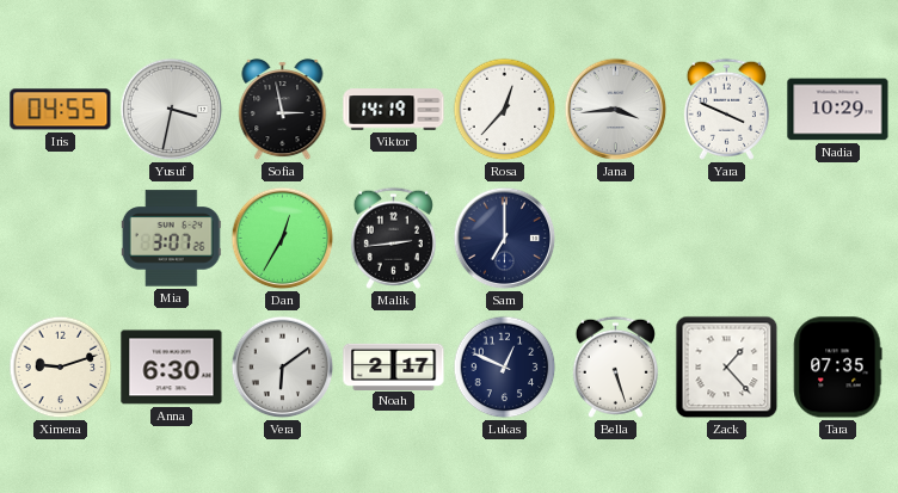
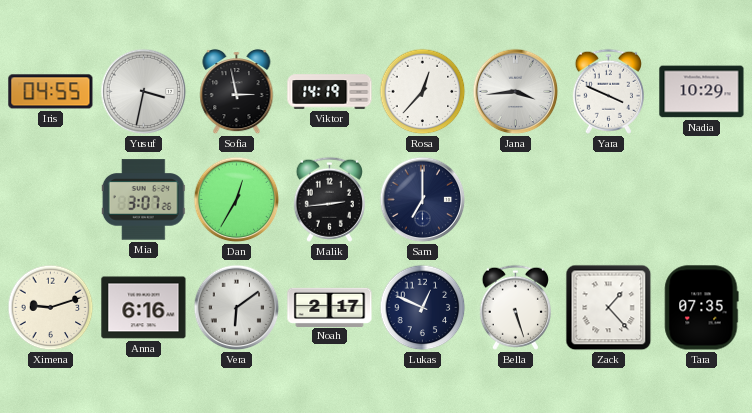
Anna: 6:30 -> 6:16
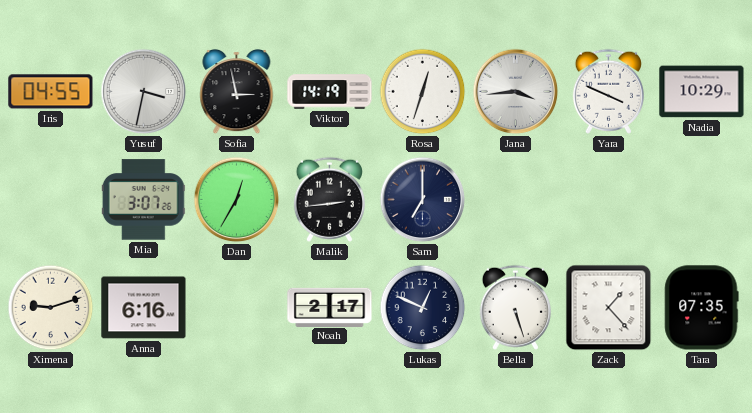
Rosa: 12:37 -> 12:33
Vera: 6:09 -> none
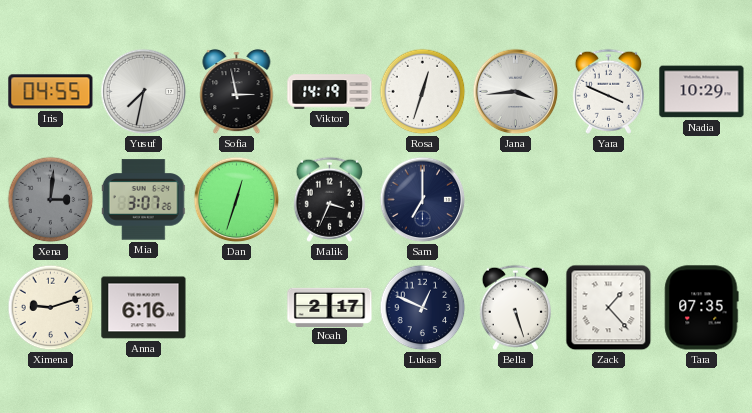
Yusuf: 3:32 -> 7:32
Xena: none -> 3:01
Dan: 12:35 -> 12:33
Malik: 2:44 -> 3:34
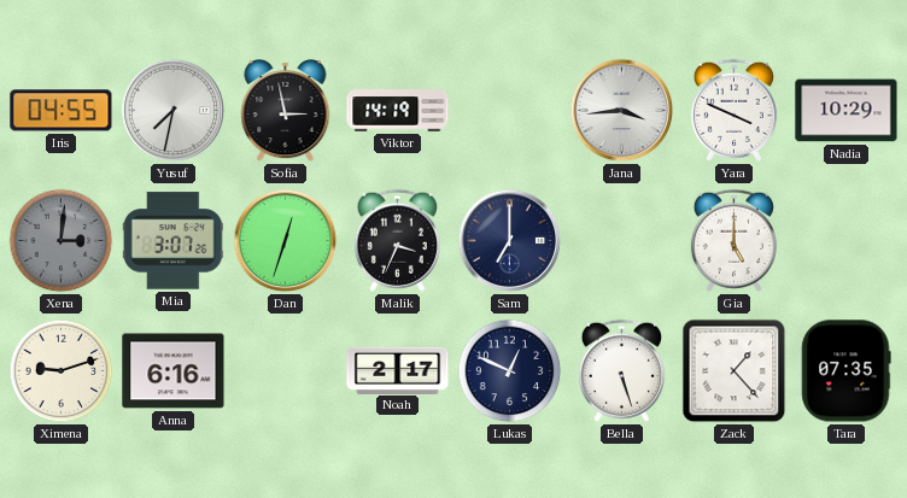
Rosa: 12:33 -> none
Gia: none -> 5:00
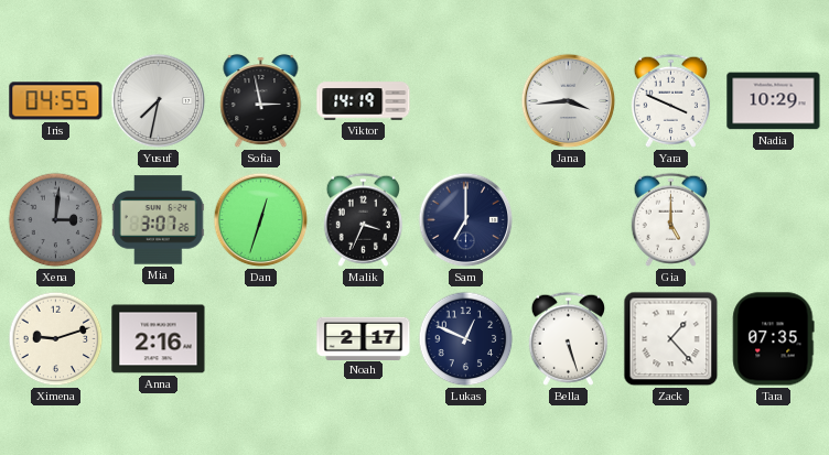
Anna: 6:16 -> 2:16
